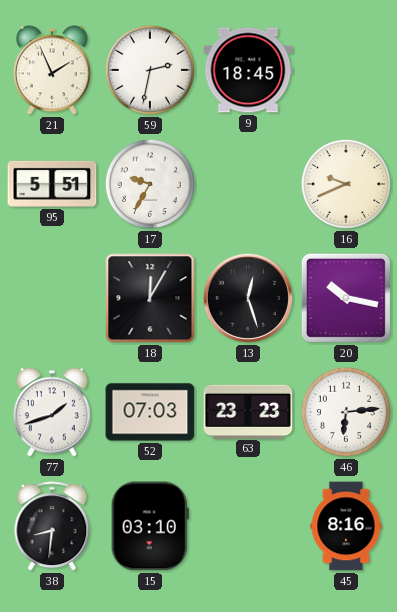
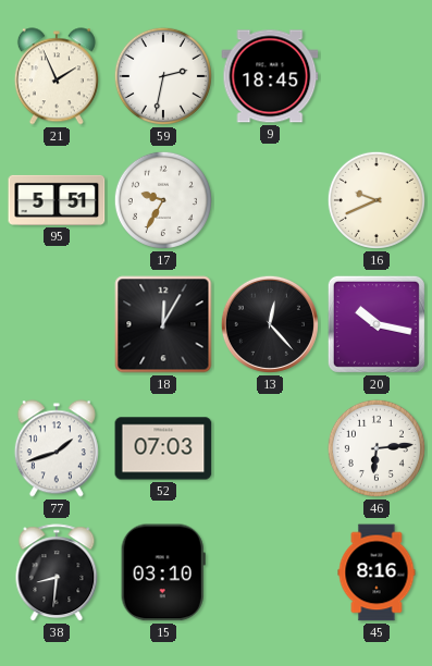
13: 12:27 -> 12:23
63: 23:23 -> none
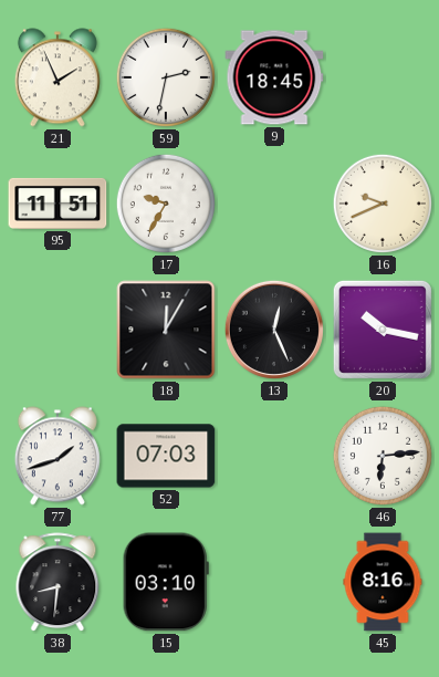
95: 5:51 -> 11:51
13: 12:23 -> 12:26
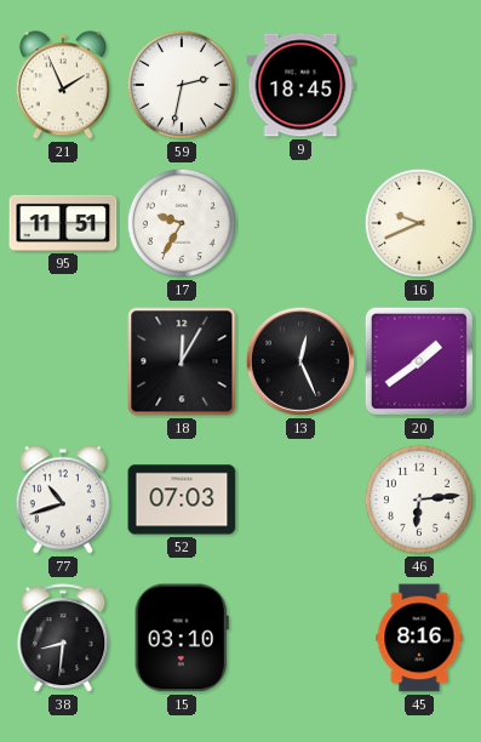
20: 10:17 -> 1:39
77: 1:42 -> 10:42
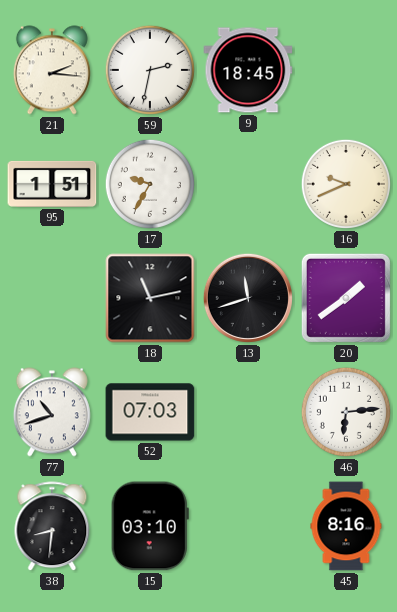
21: 1:56 -> 2:16
95: 11:51 -> 1:51
18: 12:05 -> 11:13
13: 12:26 -> 11:42
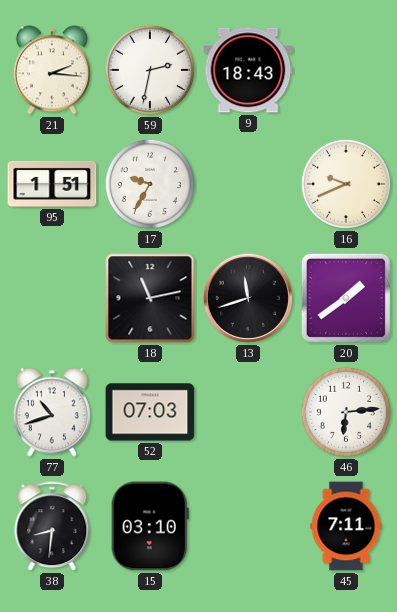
9: 18:45 -> 18:43
45: 8:16 -> 7:11
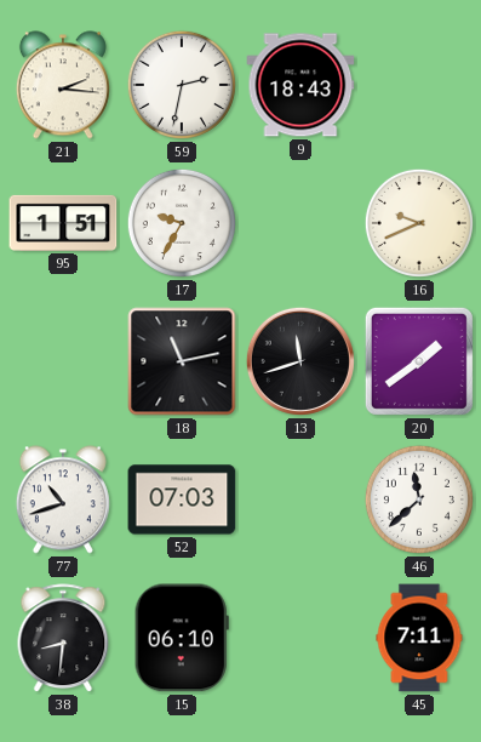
46: 6:14 -> 11:38
15: 03:10 -> 06:10
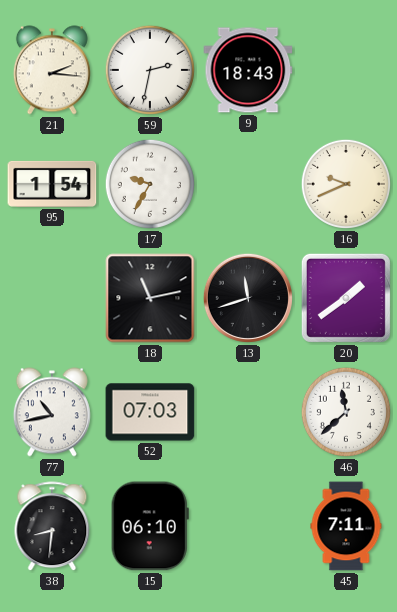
95: 1:51 -> 1:54
77: 10:42 -> 10:43
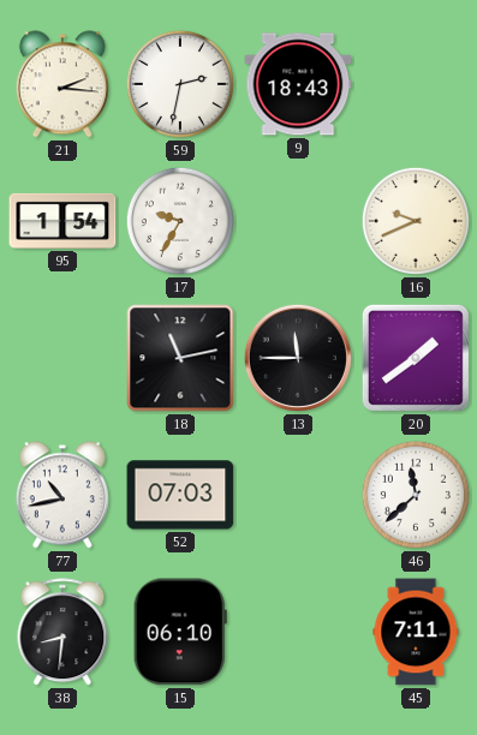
13: 11:42 -> 11:45
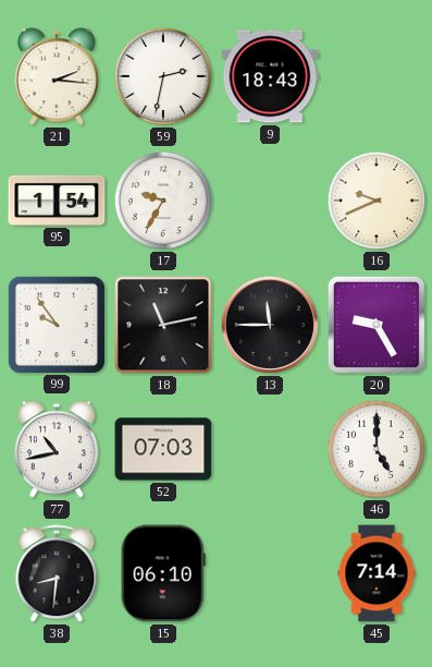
99: none -> 9:54
20: 1:39 -> 9:25
46: 11:38 -> 5:00
45: 7:11 -> 7:14
